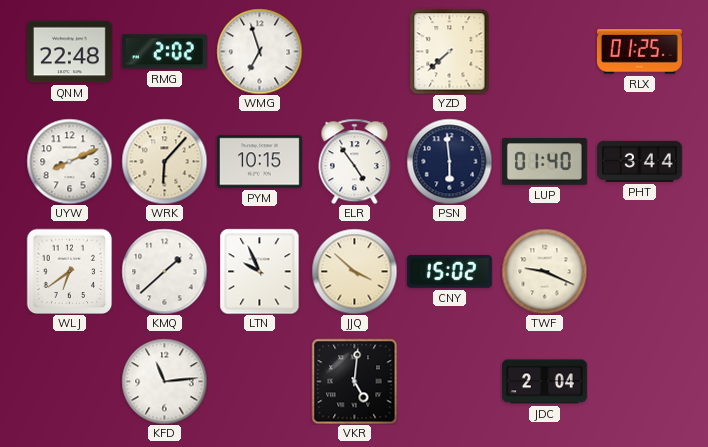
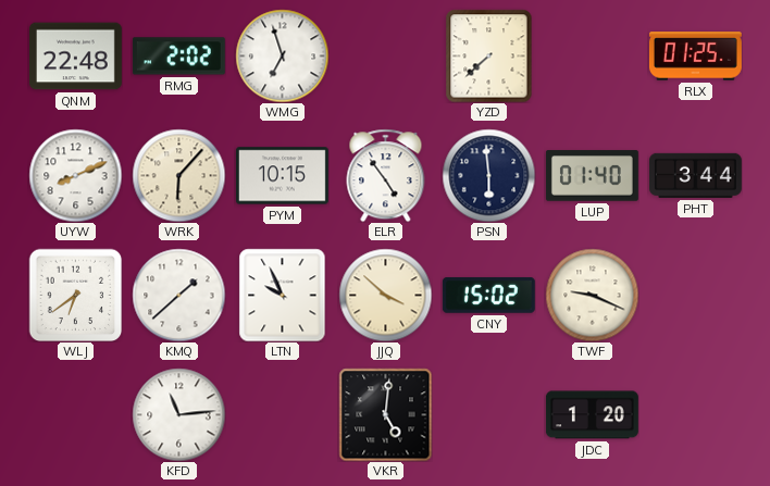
JDC: 2:04 -> 1:20
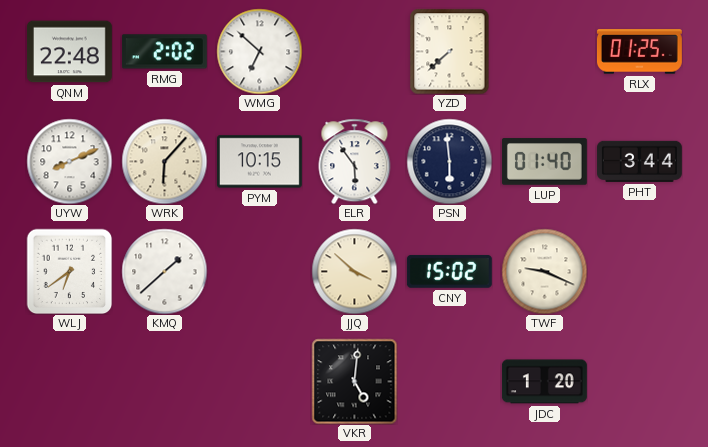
WMG: 6:57 -> 6:52
ELR: 4:54 -> 5:54
LTN: 9:56 -> none
KFD: 11:14 -> none
